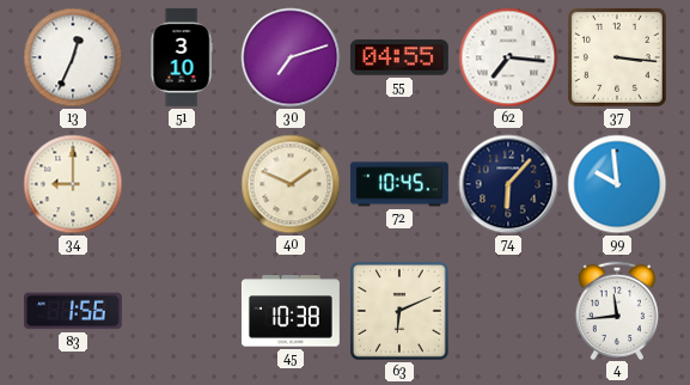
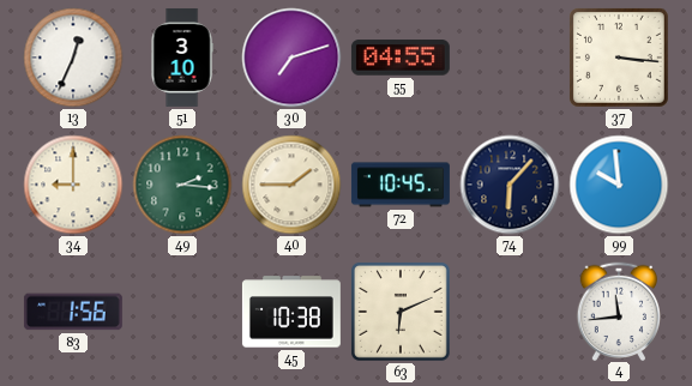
62: 7:16 -> none
49: none -> 2:16
40: 1:49 -> 1:45
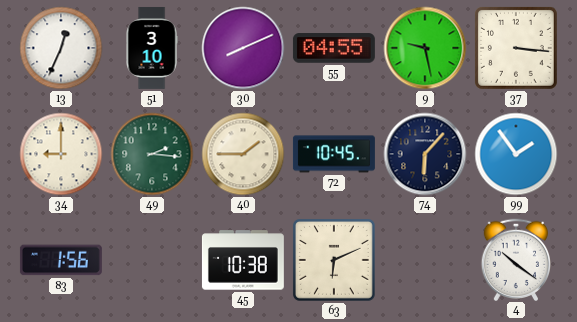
30: 7:12 -> 8:11
9: none -> 9:28
99: 9:59 -> 1:54
4: 11:44 -> 10:21
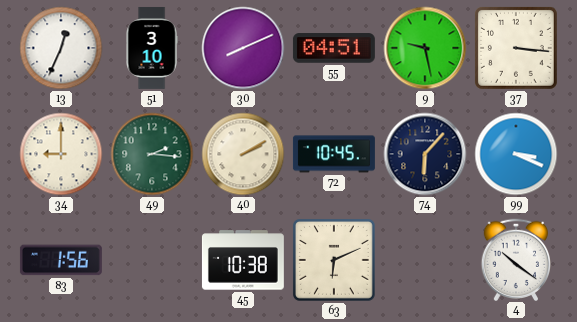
55: 04:55 -> 04:51
40: 1:45 -> 2:10
99: 1:54 -> 3:19
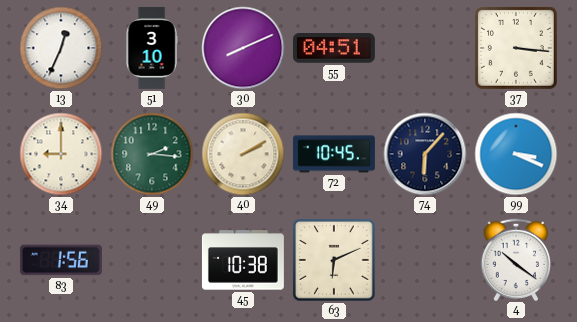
9: 9:28 -> none
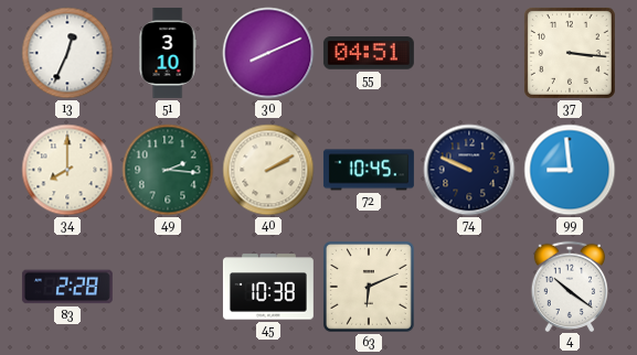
34: 9:00 -> 8:00
74: 6:07 -> 9:49
99: 3:19 -> 8:59
83: 1:56 -> 2:28
